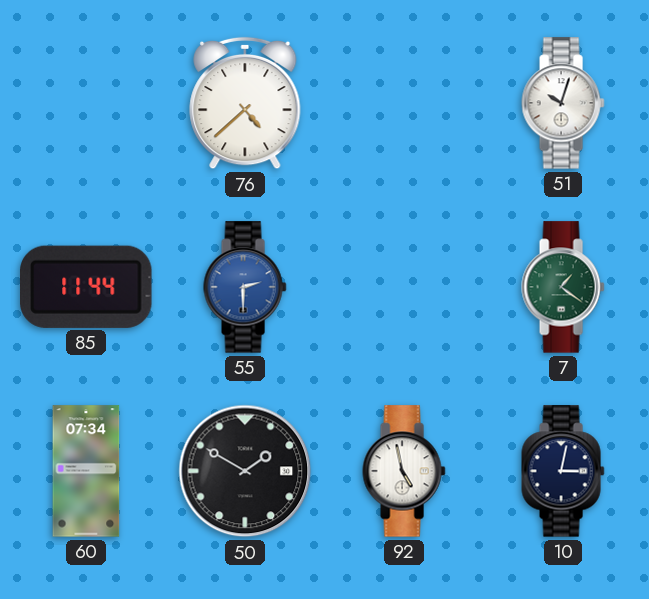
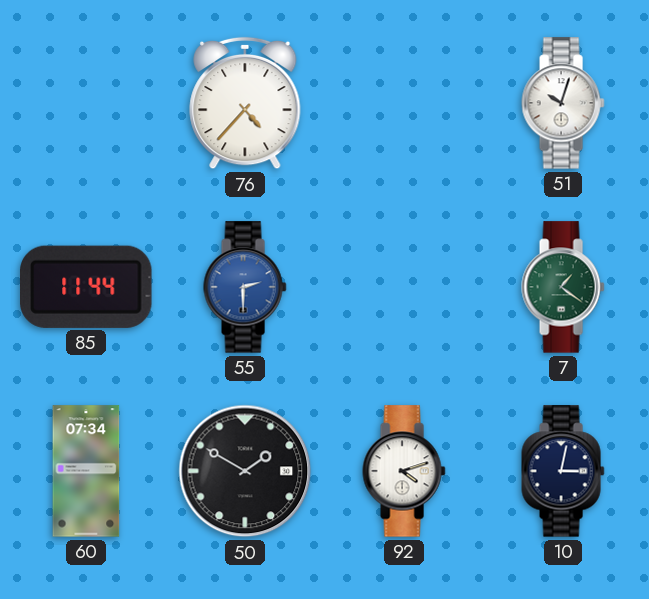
76: 4:38 -> 4:37
92: 4:58 -> 4:12
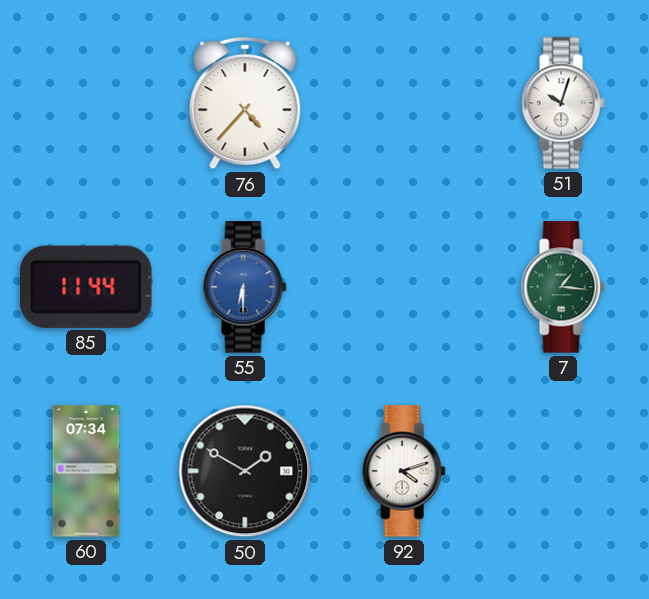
55: 2:30 -> 6:30
7: 1:21 -> 1:16
10: 3:02 -> none
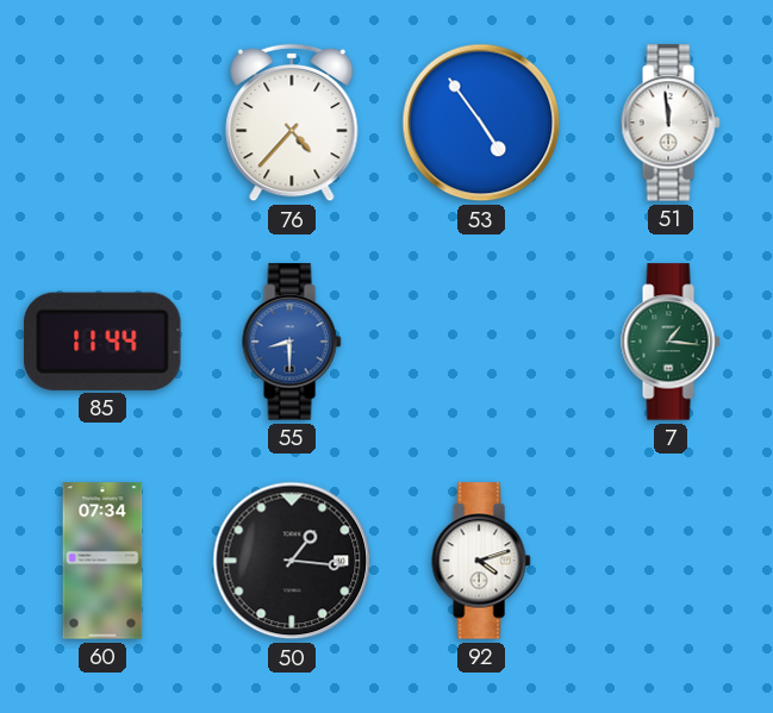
53: none -> 4:54
51: 10:03 -> 11:59
55: 6:30 -> 8:30
50: 1:50 -> 1:16
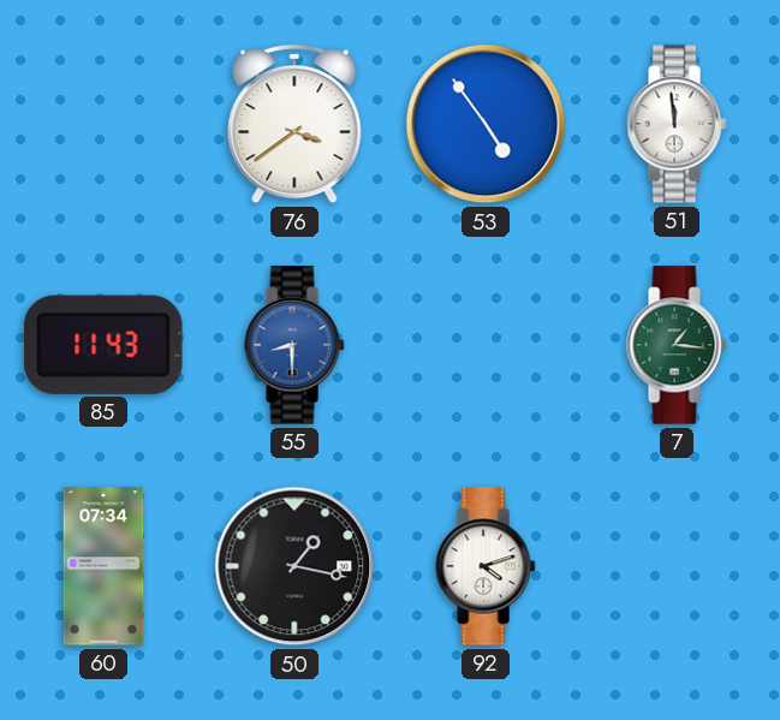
76: 4:37 -> 3:39
85: 11:44 -> 11:43
50: 1:16 -> 1:17
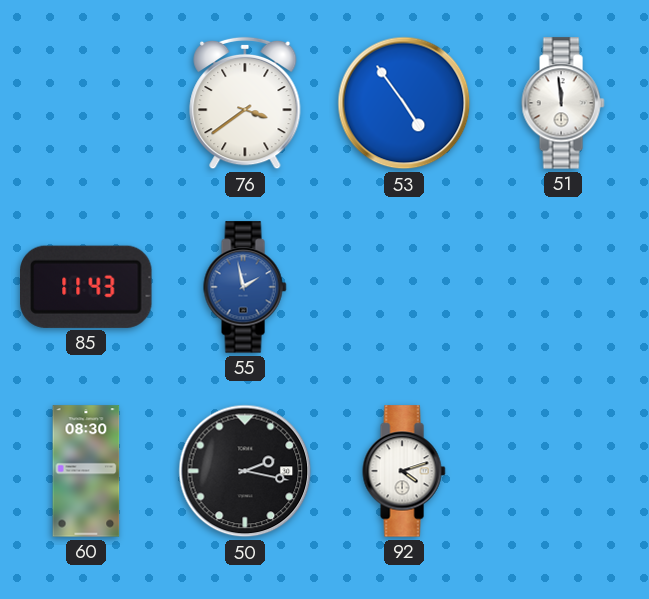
55: 8:30 -> 1:58
7: 1:16 -> none
60: 07:34 -> 08:30
50: 1:17 -> 2:17
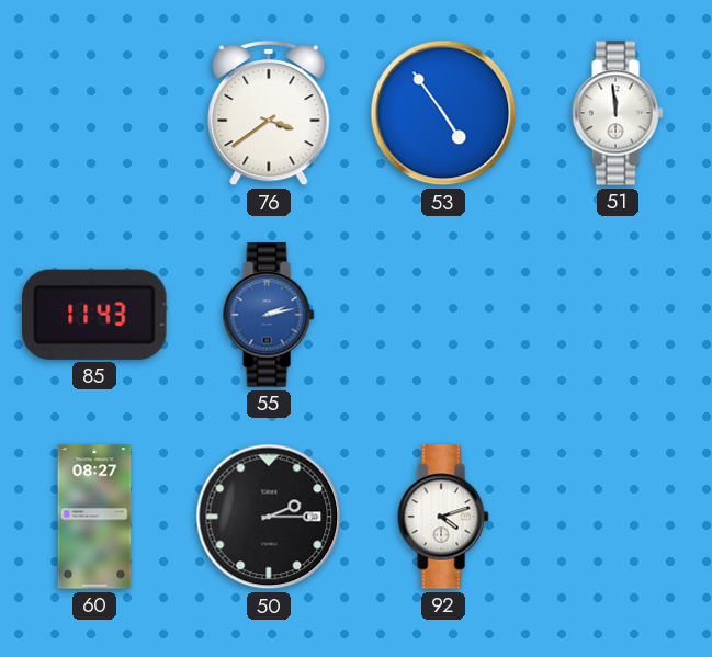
55: 1:58 -> 2:13
60: 08:30 -> 08:27
50: 2:17 -> 2:15
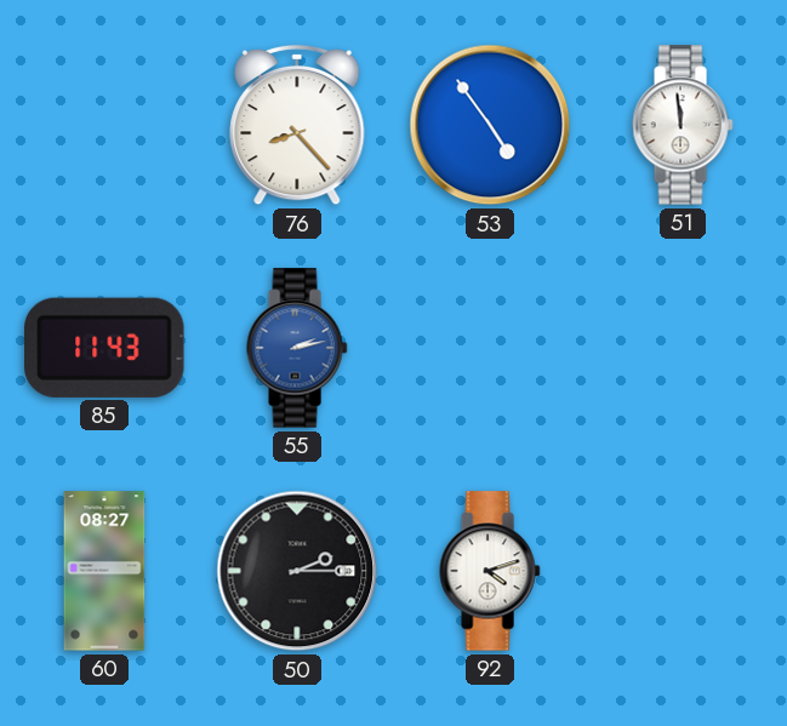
76: 3:39 -> 8:23
